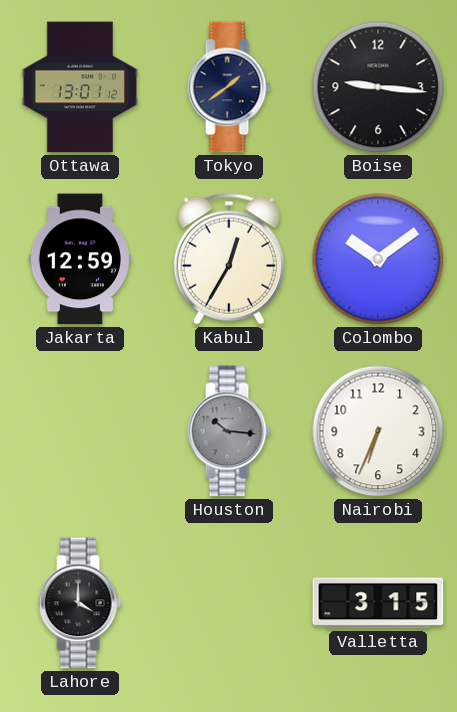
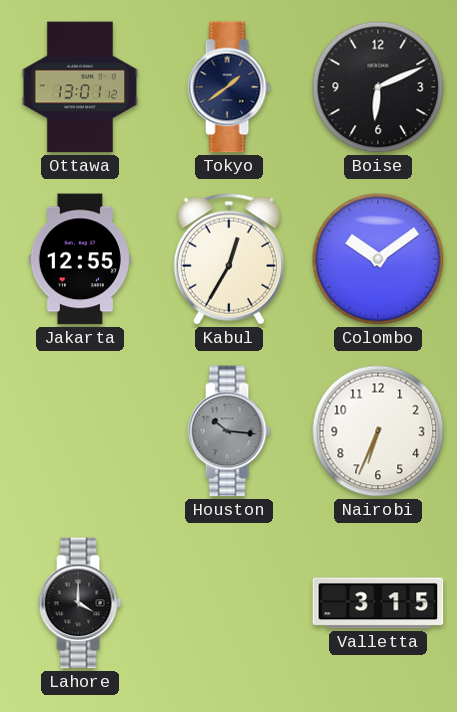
Boise: 9:16 -> 6:11
Jakarta: 12:59 -> 12:55
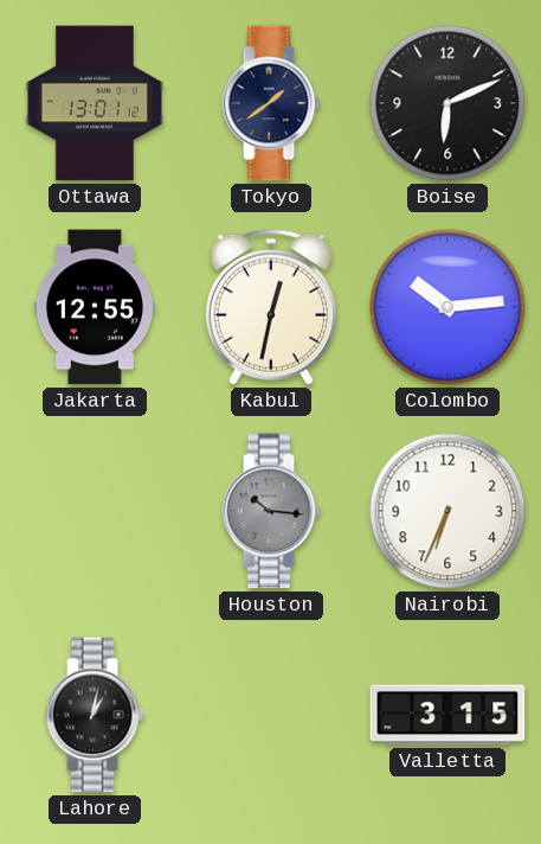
Kabul: 12:35 -> 12:32
Colombo: 10:09 -> 10:14
Lahore: 4:00 -> 1:02
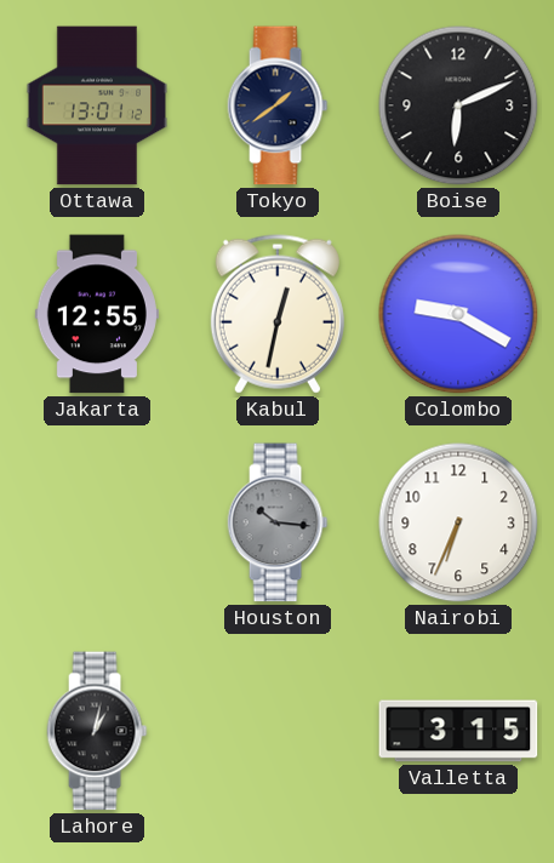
Colombo: 10:14 -> 9:20
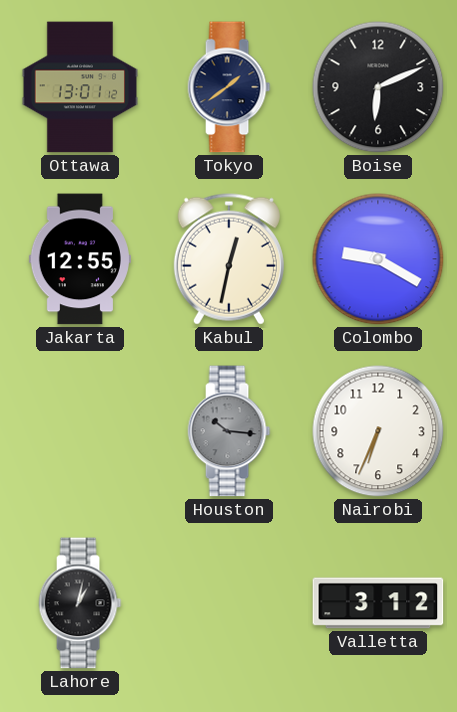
Valletta: 3:15 -> 3:12
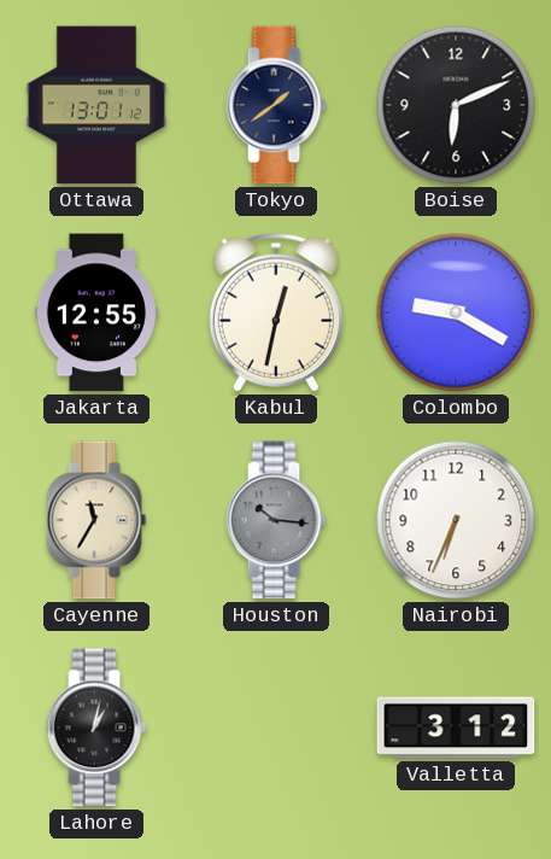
Cayenne: none -> 11:35
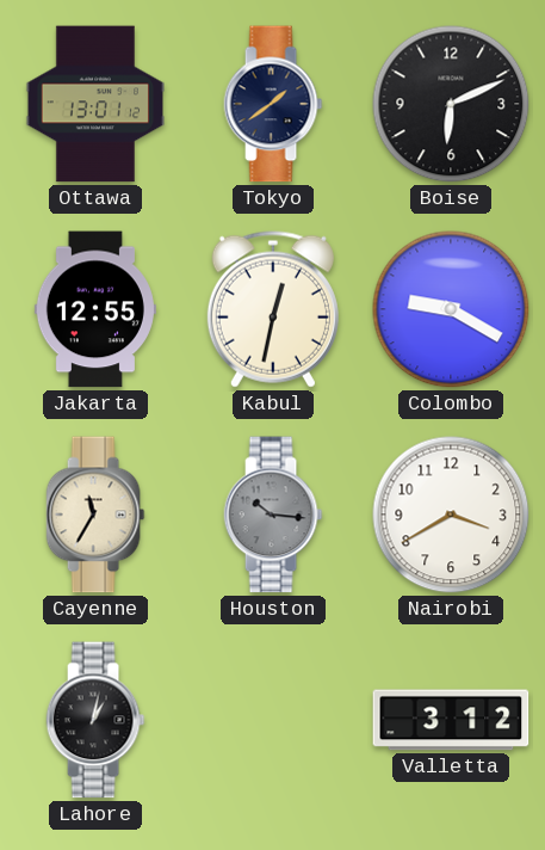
Nairobi: 6:34 -> 3:40
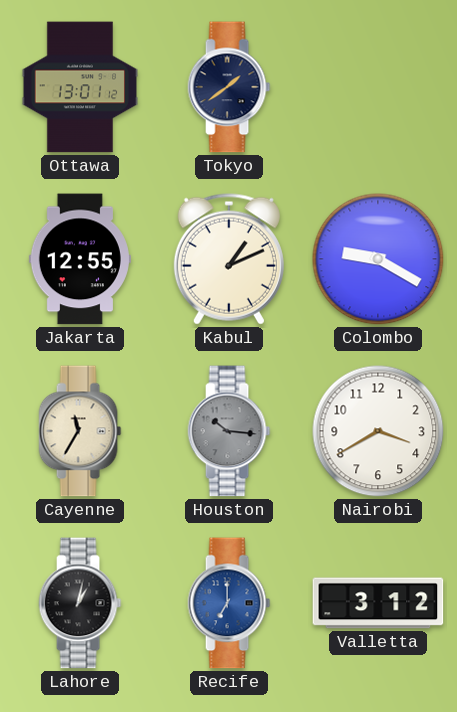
Boise: 6:11 -> none
Kabul: 12:32 -> 1:11
Recife: none -> 7:00
